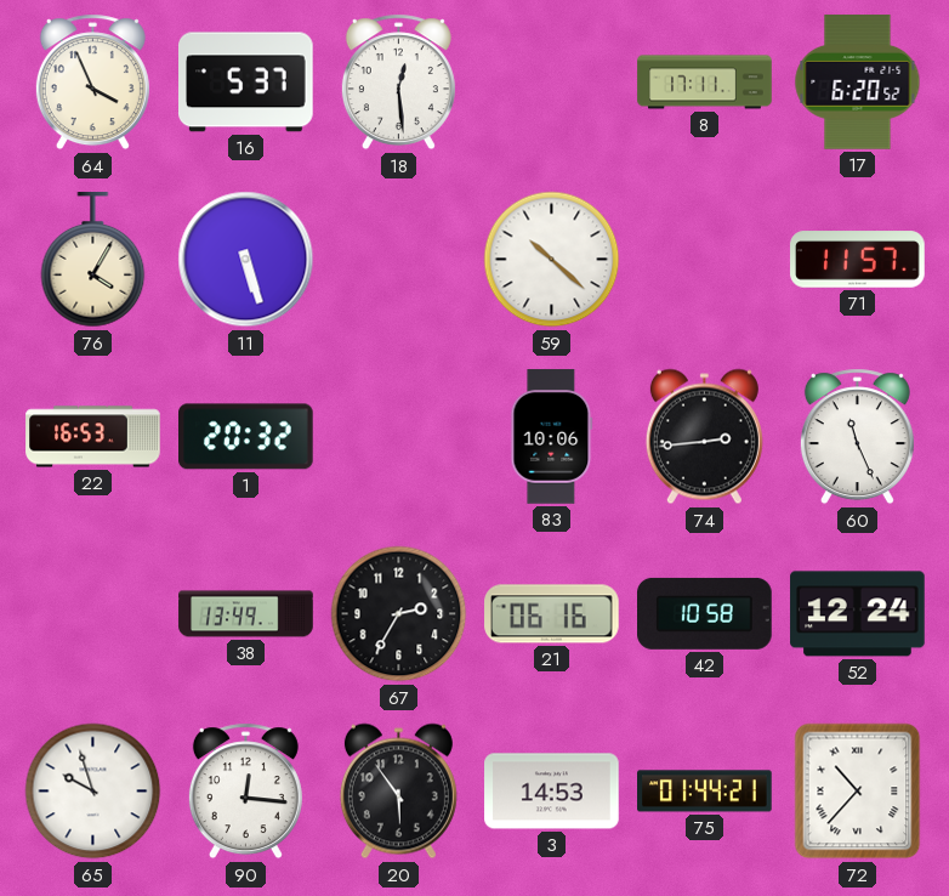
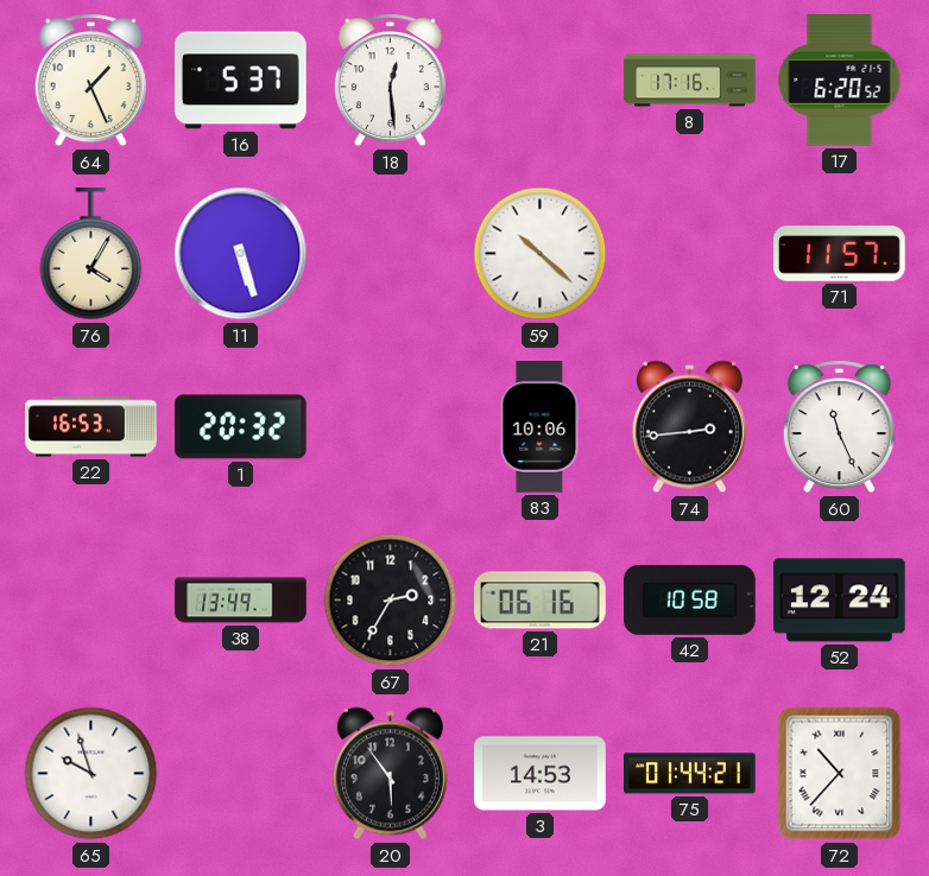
64: 3:56 -> 1:26
8: 17:11 -> 17:16
90: 12:16 -> none
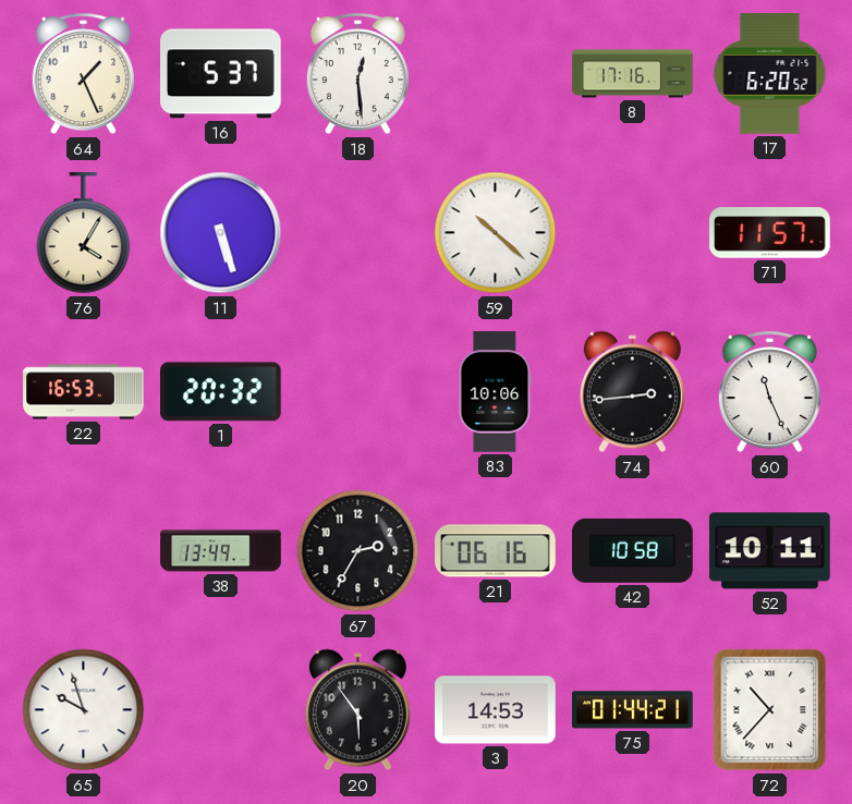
52: 12:24 -> 10:11
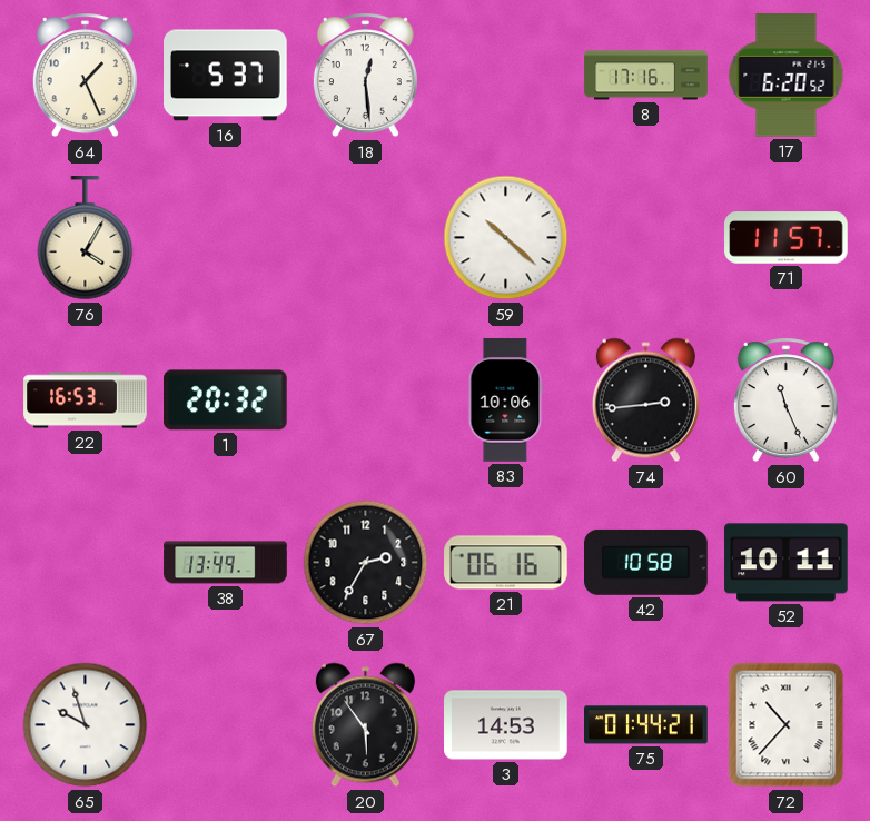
11: 5:27 -> none
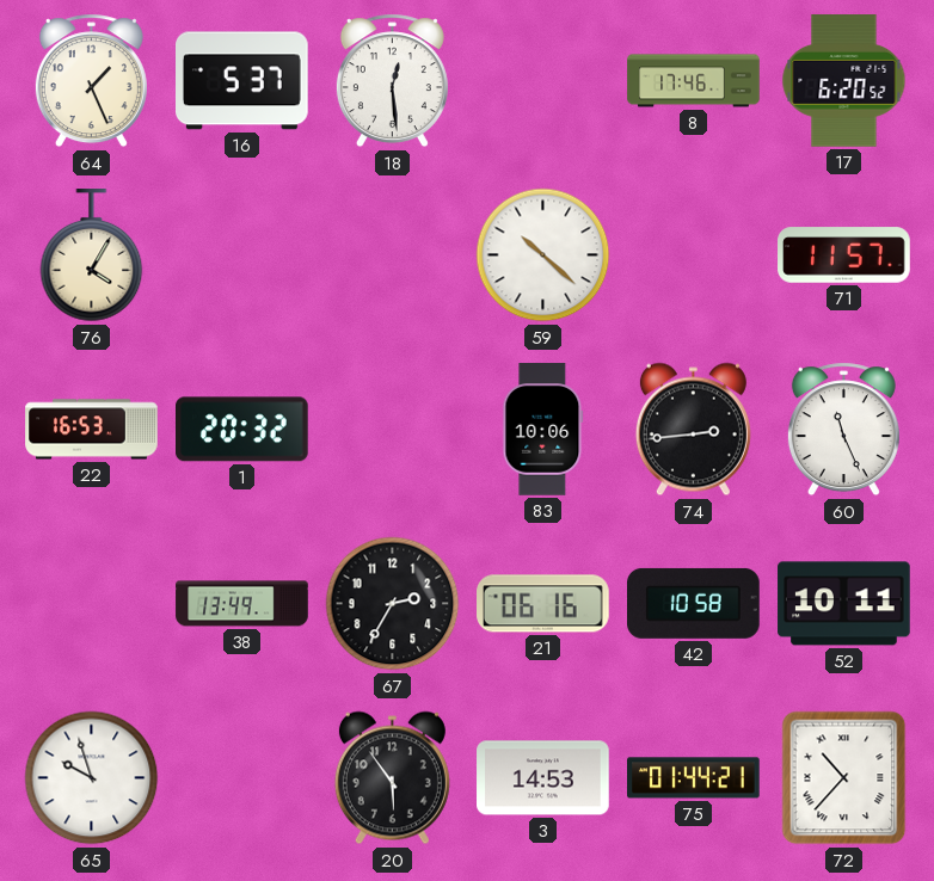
8: 17:16 -> 17:46
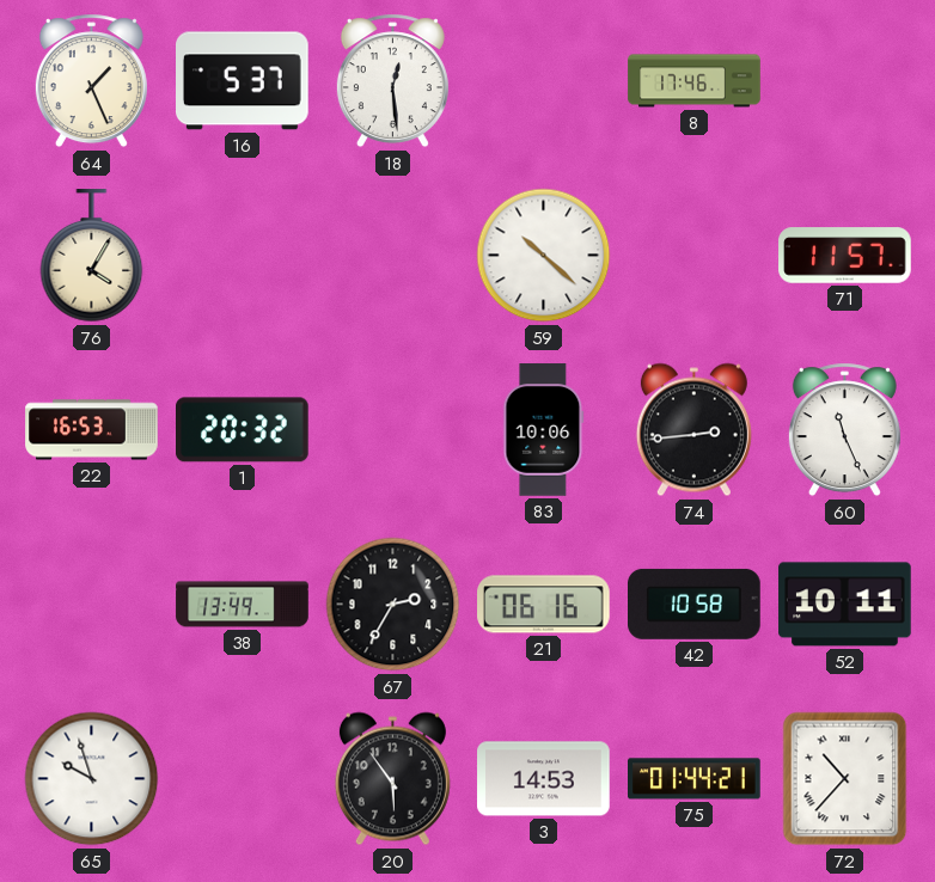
17: 6:20 -> none
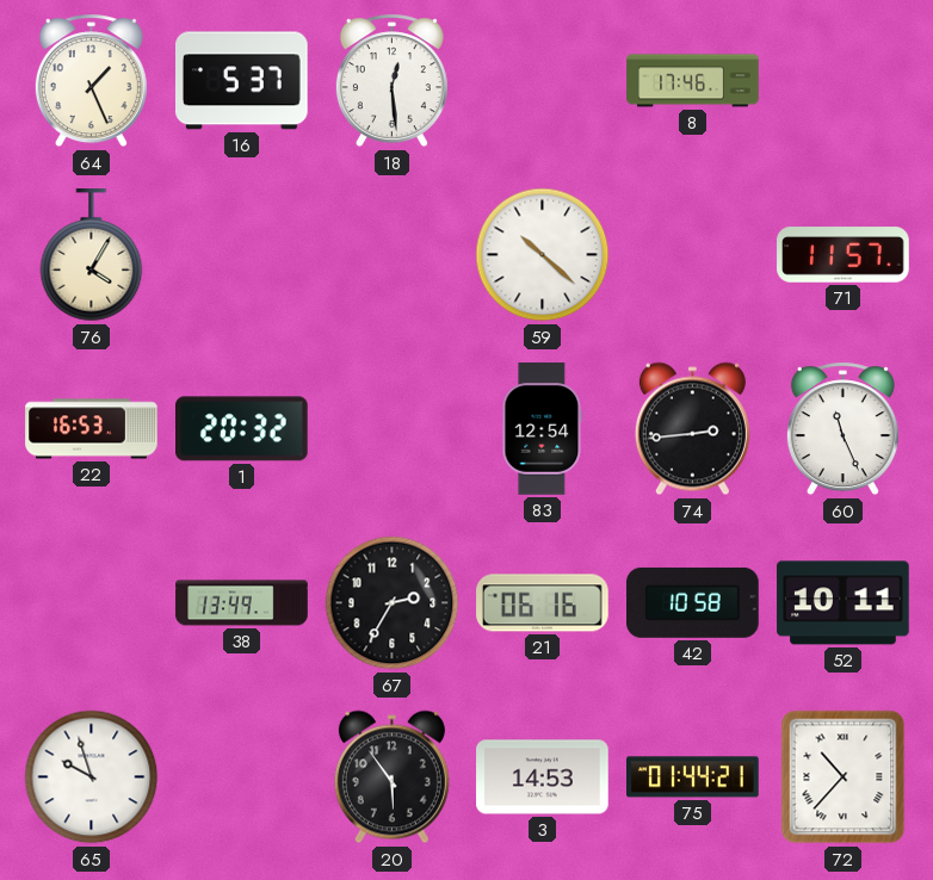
83: 10:06 -> 12:54
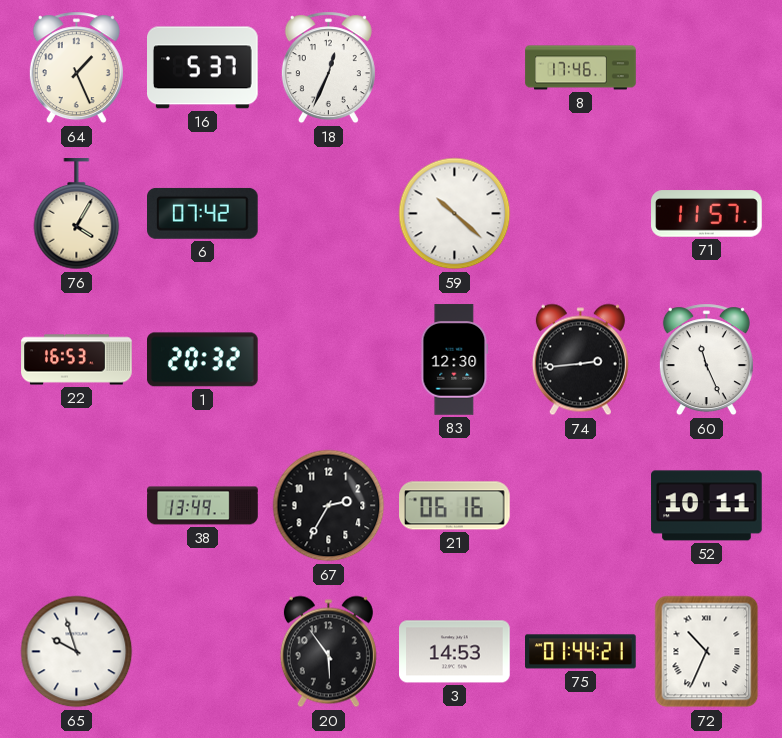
18: 12:29 -> 12:34
6: none -> 07:42
83: 12:54 -> 12:30
42: 10:58 -> none
72: 10:37 -> 10:34
